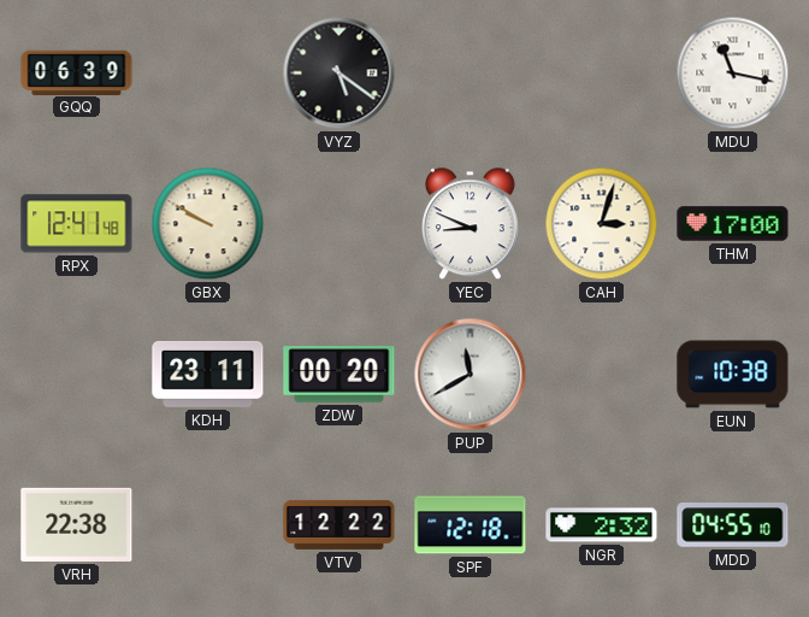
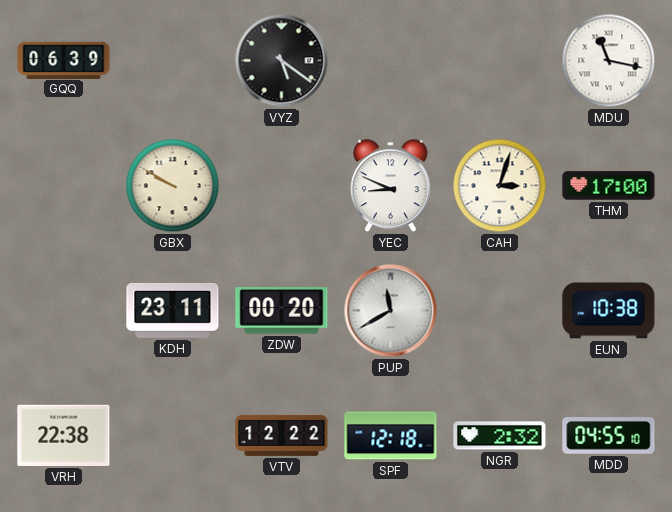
RPX: 12:41 -> none
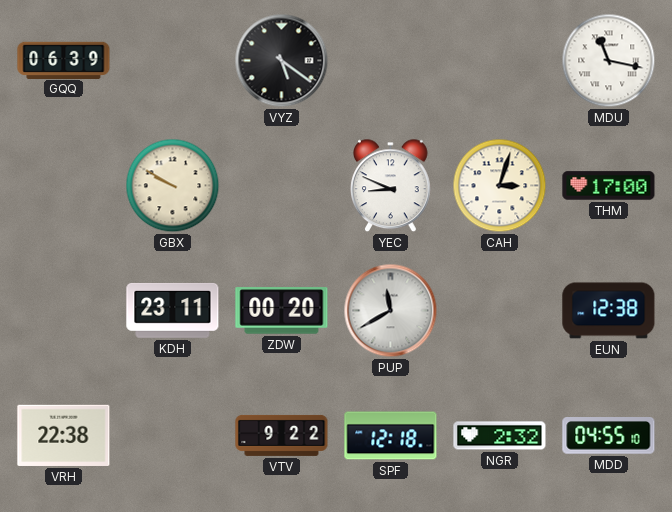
EUN: 10:38 -> 12:38
VTV: 12:22 -> 9:22
